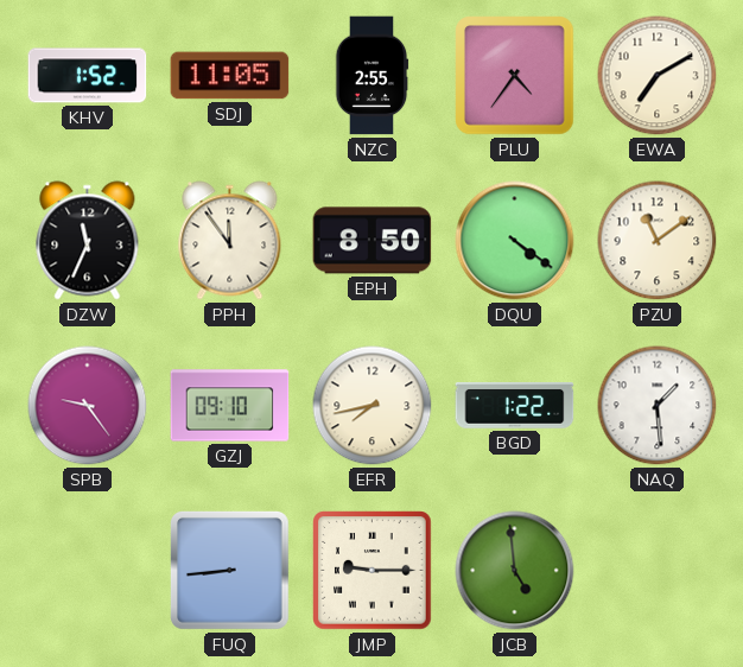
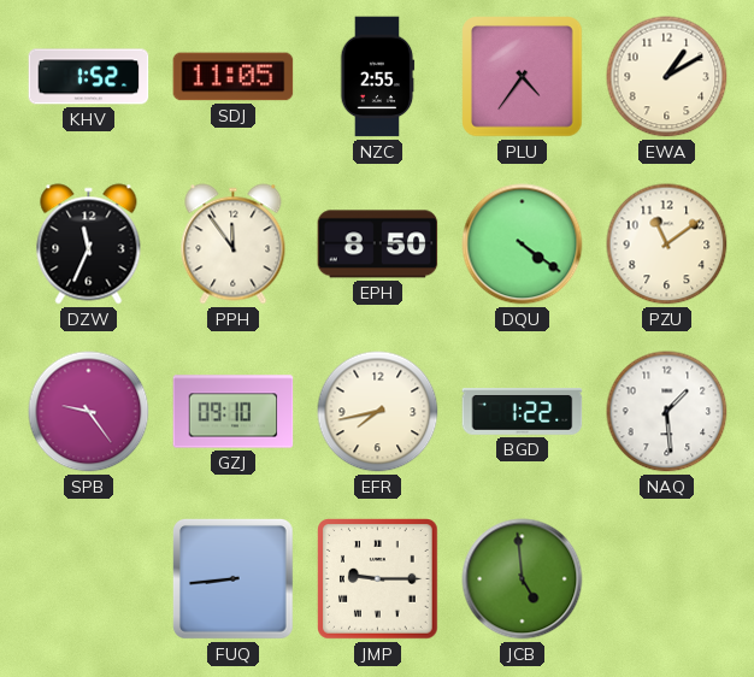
EWA: 7:10 -> 1:10
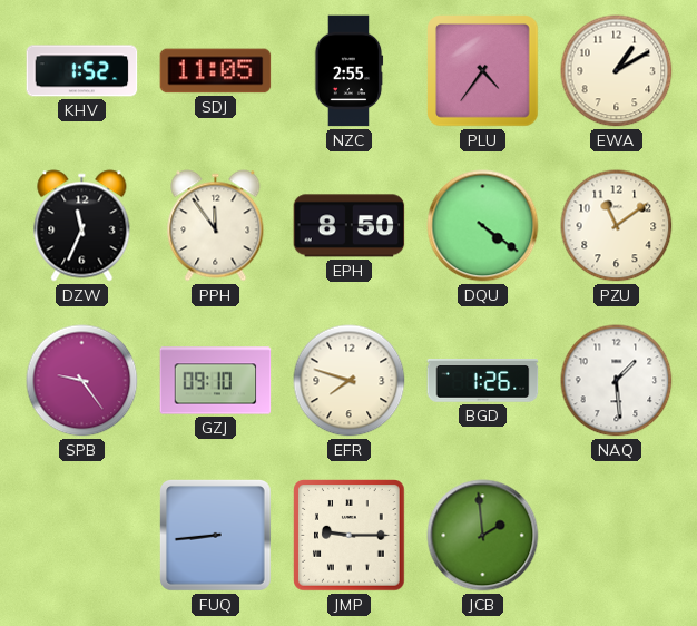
EFR: 7:43 -> 7:48
BGD: 1:22 -> 1:26
JCB: 4:59 -> 1:59
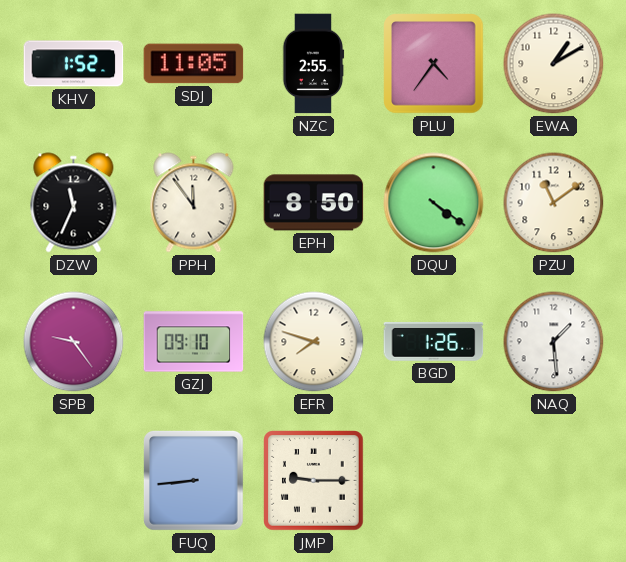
JCB: 1:59 -> none
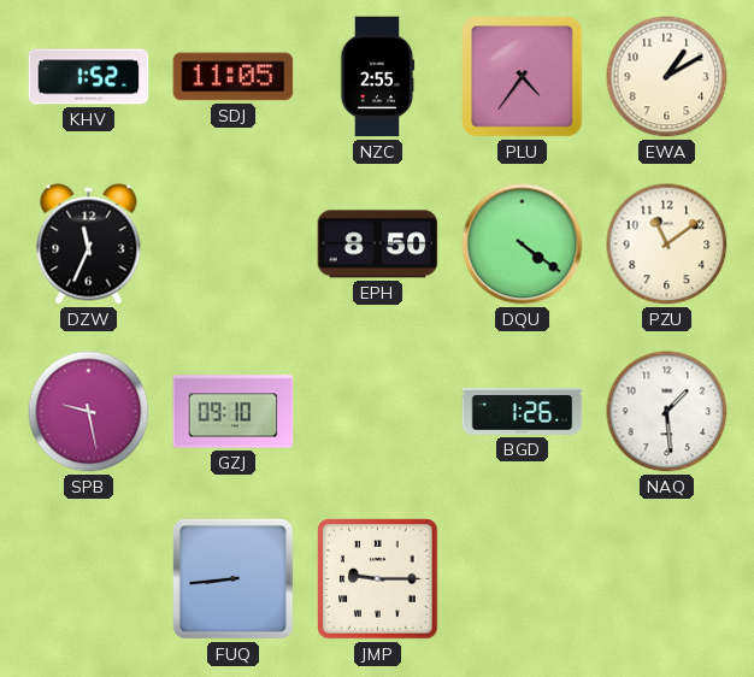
PPH: 11:54 -> none
SPB: 9:24 -> 9:28
EFR: 7:48 -> none
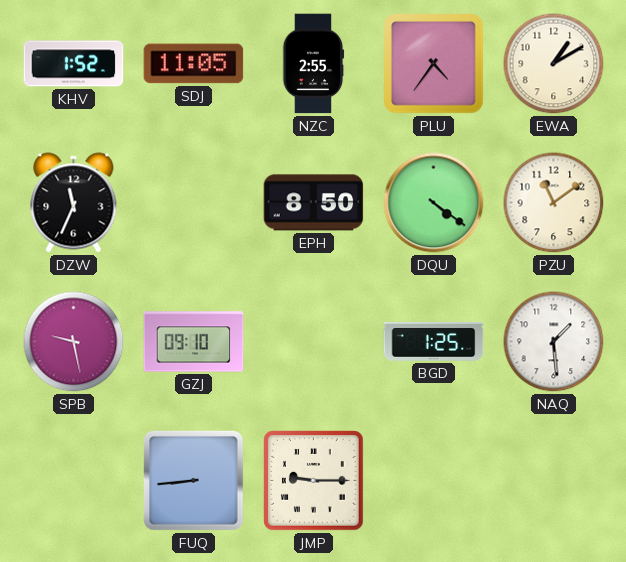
BGD: 1:26 -> 1:25
